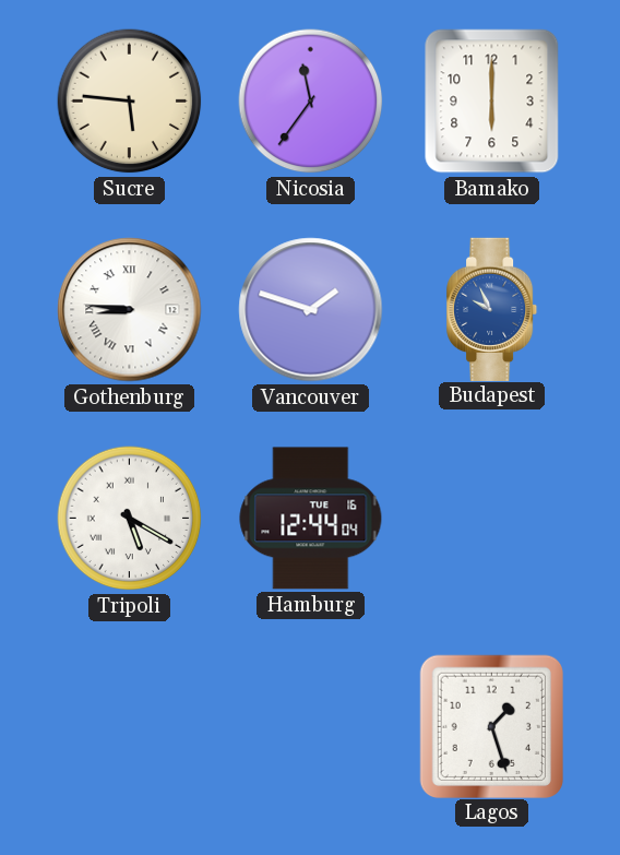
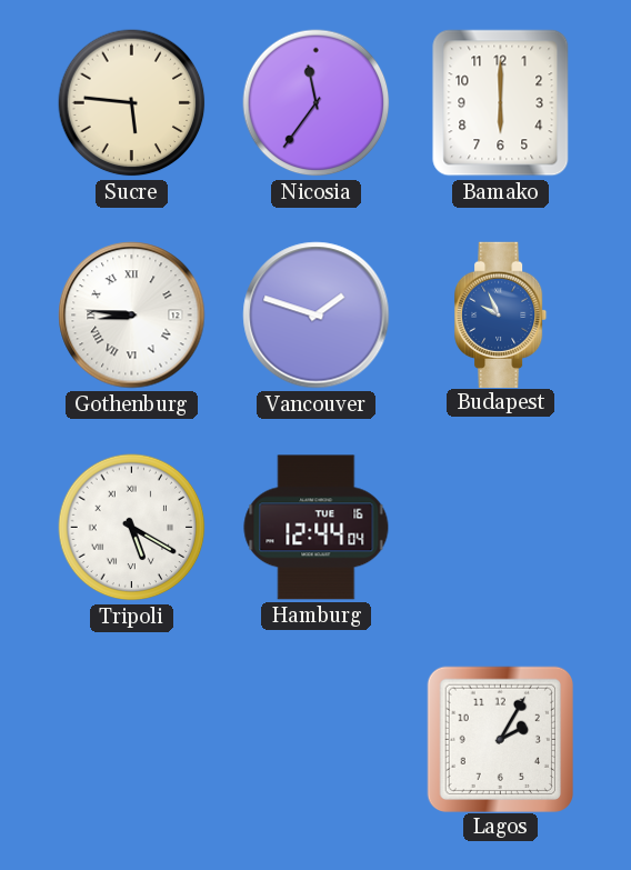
Lagos: 1:27 -> 2:05
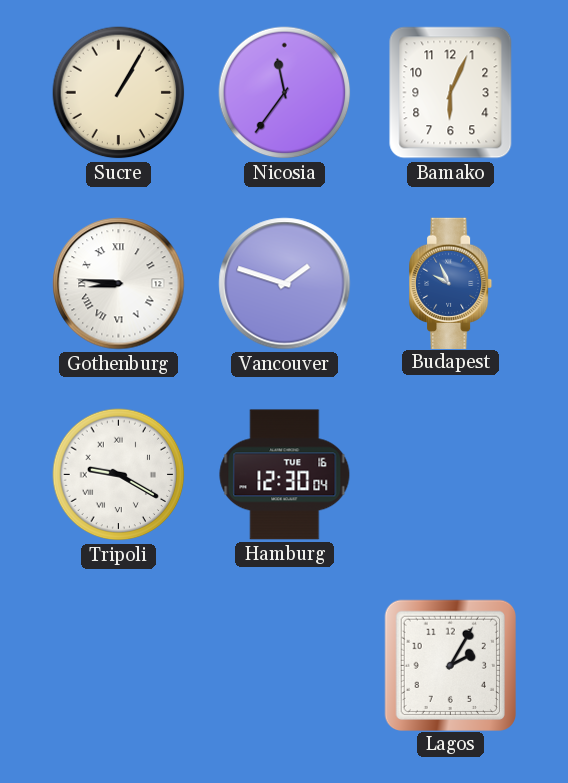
Sucre: 5:46 -> 1:05
Bamako: 6:00 -> 6:04
Tripoli: 5:20 -> 9:20
Hamburg: 12:44 -> 12:30
